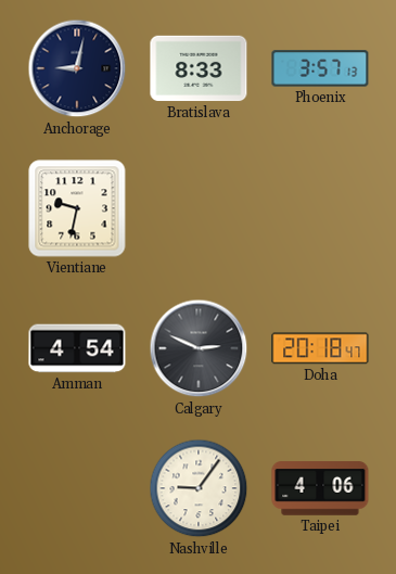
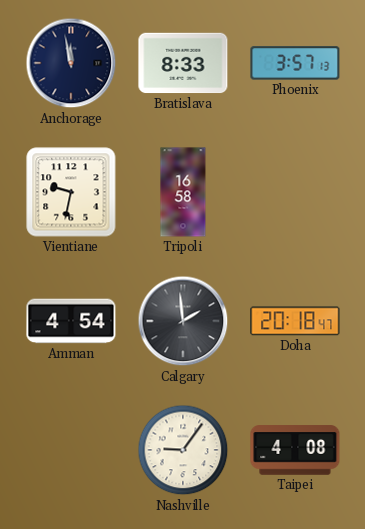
Anchorage: 9:02 -> 11:58
Tripoli: none -> 16:58
Calgary: 2:49 -> 1:59
Taipei: 4:06 -> 4:08
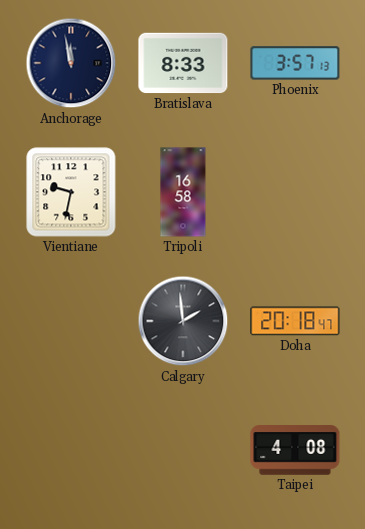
Amman: 4:54 -> none
Nashville: 9:06 -> none
